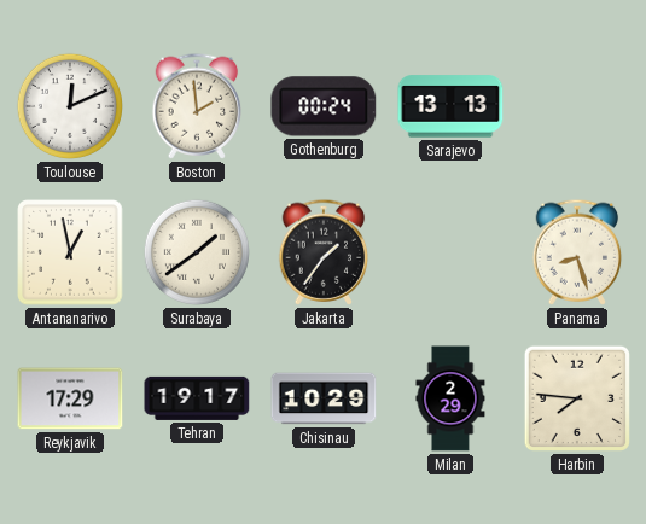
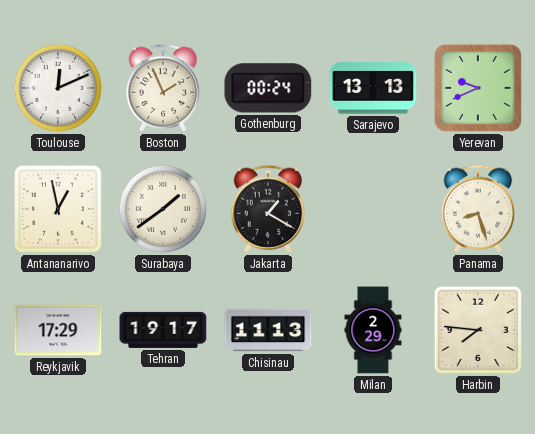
Boston: 1:59 -> 1:56
Yerevan: none -> 9:41
Jakarta: 1:36 -> 1:20
Chisinau: 10:29 -> 11:13
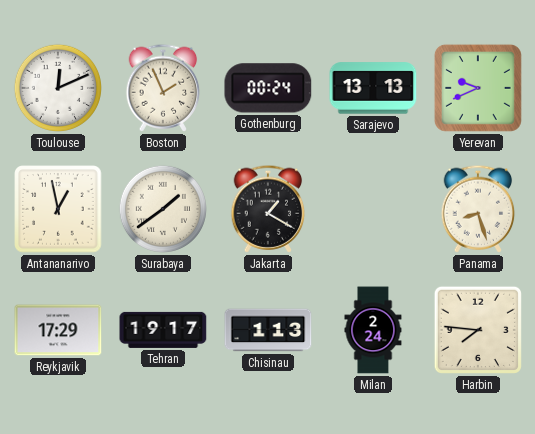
Chisinau: 11:13 -> 1:13
Milan: 2:29 -> 2:24
